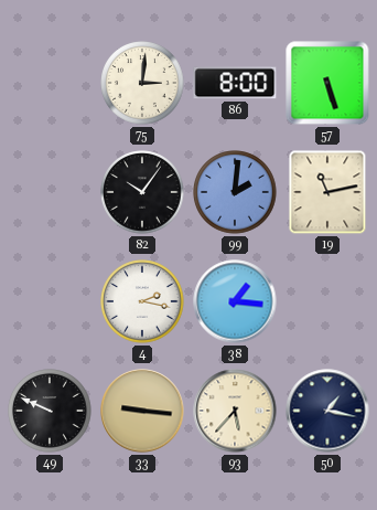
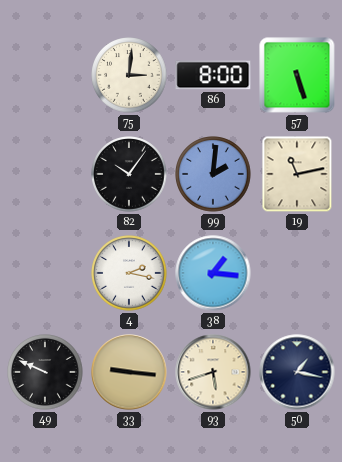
93: 5:37 -> 5:42
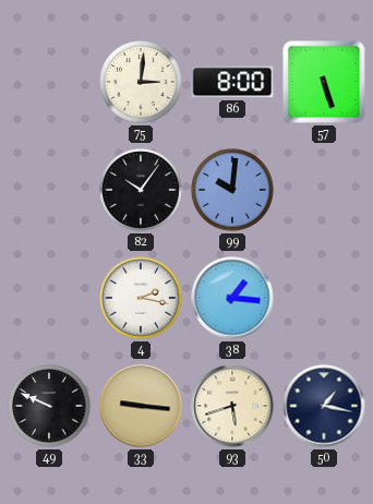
99: 2:01 -> 10:01
19: 11:13 -> none
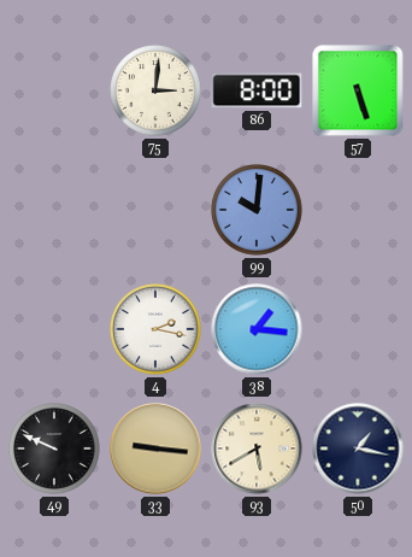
82: 10:06 -> none
93: 5:42 -> 5:40
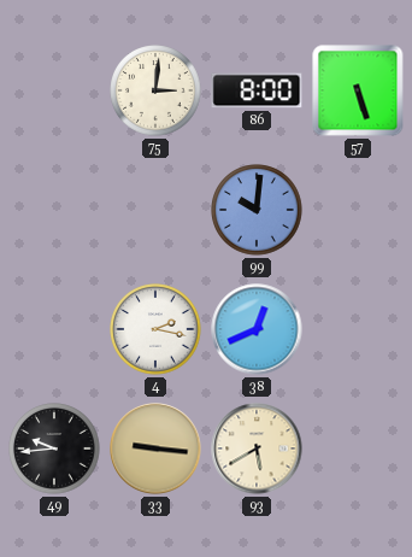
38: 1:16 -> 12:41
49: 9:49 -> 9:44
50: 1:17 -> none
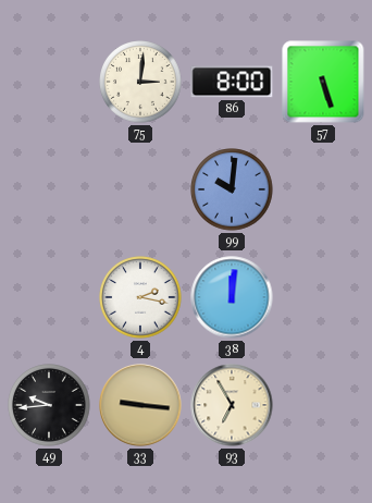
38: 12:41 -> 12:01
93: 5:40 -> 6:55
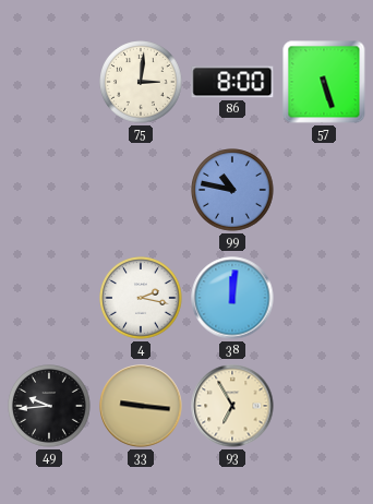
99: 10:01 -> 10:47
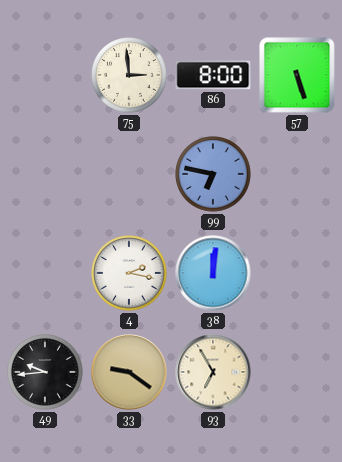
75: 3:01 -> 2:59
99: 10:47 -> 6:47
33: 9:16 -> 9:21
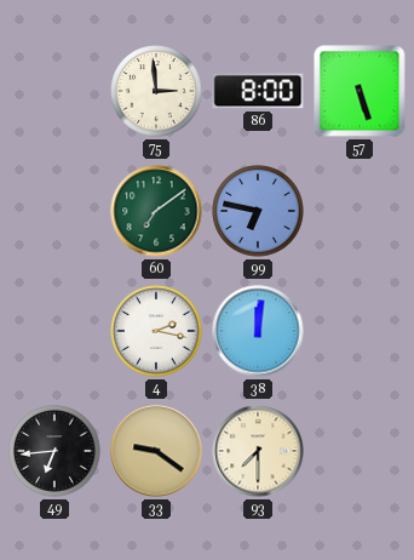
60: none -> 7:09
49: 9:44 -> 6:44
93: 6:55 -> 7:30
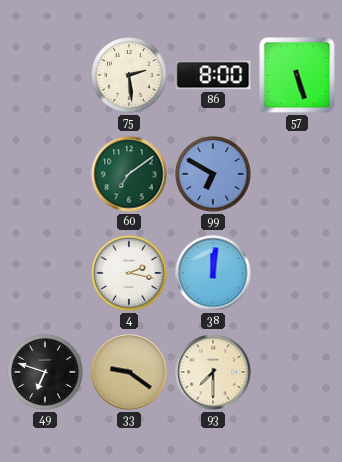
75: 2:59 -> 2:29
99: 6:47 -> 6:50
49: 6:44 -> 6:48
